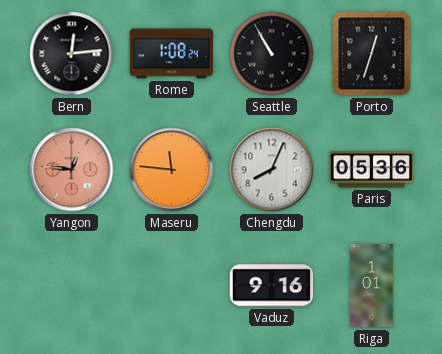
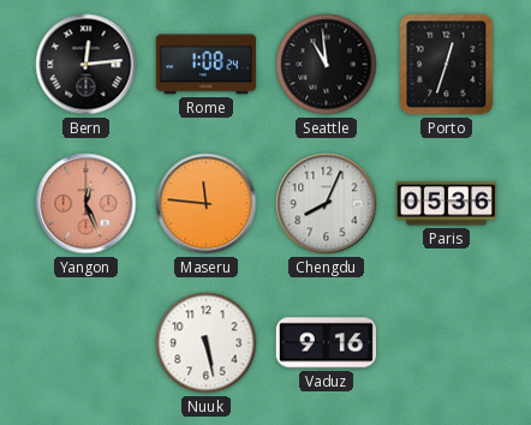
Seattle: 10:55 -> 10:59
Yangon: 12:46 -> 12:26
Nuuk: none -> 5:28
Riga: 1:01 -> none
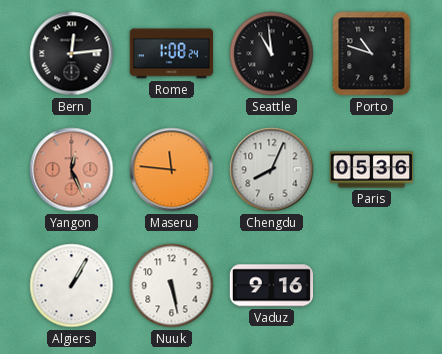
Porto: 12:33 -> 10:48
Algiers: none -> 1:05
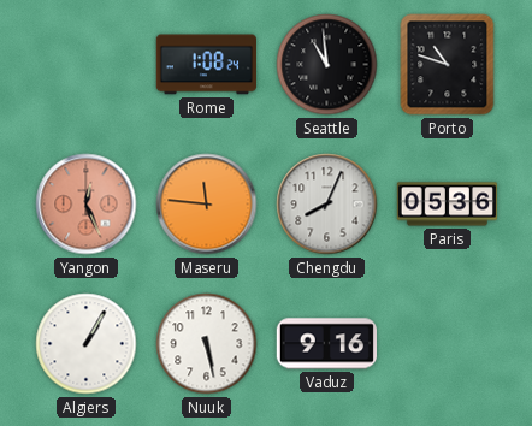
Bern: 12:14 -> none
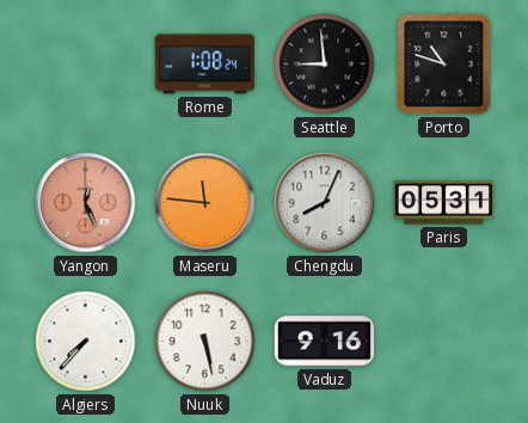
Seattle: 10:59 -> 8:59
Paris: 05:36 -> 05:31
Algiers: 1:05 -> 7:37
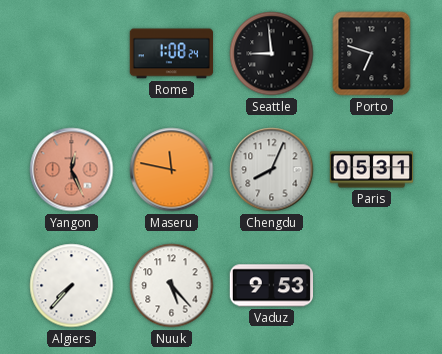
Porto: 10:48 -> 6:48
Maseru: 11:46 -> 11:47
Nuuk: 5:28 -> 5:23
Vaduz: 9:16 -> 9:53
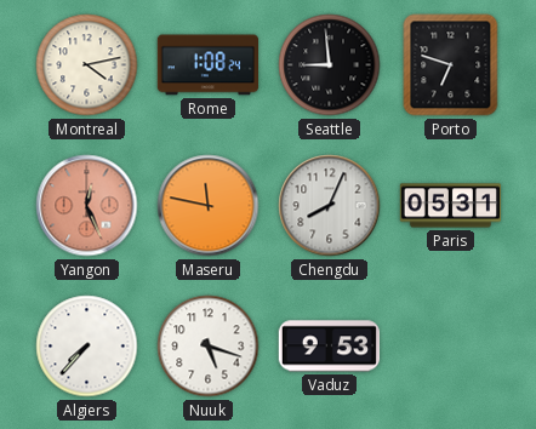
Montreal: none -> 4:13
Nuuk: 5:23 -> 5:18
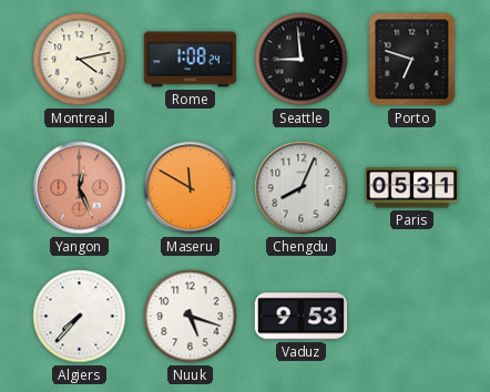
Maseru: 11:47 -> 11:50
